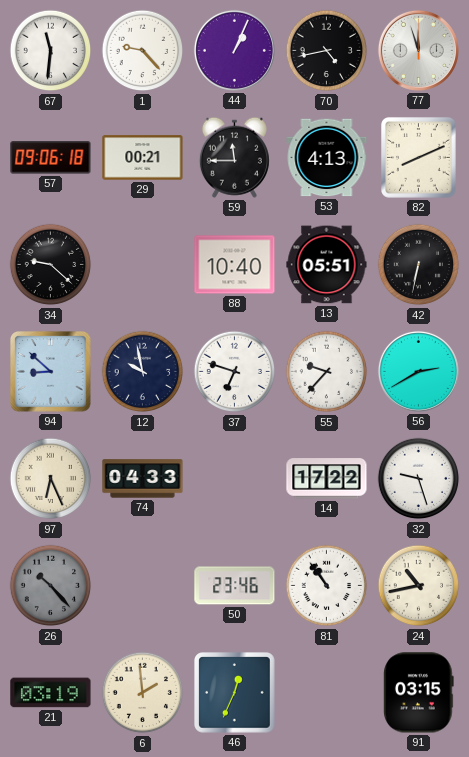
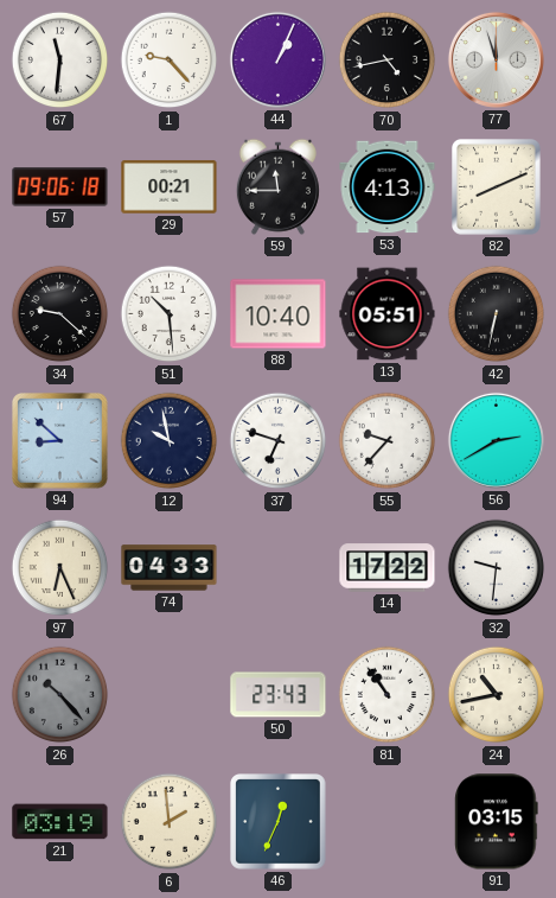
51: none -> 10:29
32: 9:27 -> 9:31
50: 23:46 -> 23:43
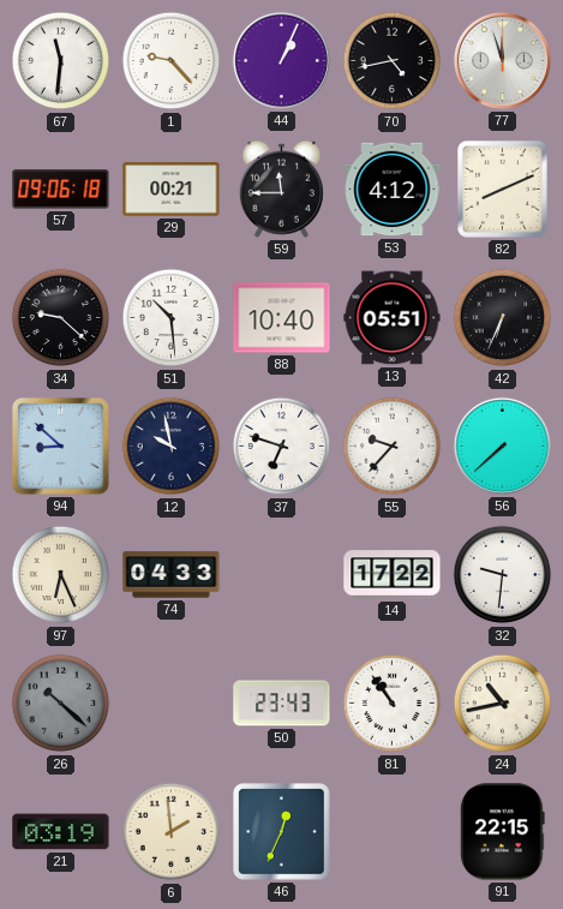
53: 4:13 -> 4:12
42: 6:32 -> 6:34
56: 2:40 -> 7:38
26: 10:23 -> 10:22
91: 03:15 -> 22:15
